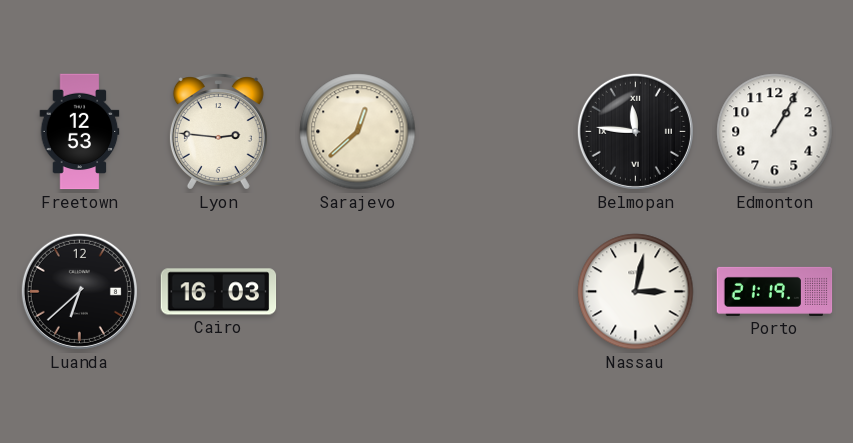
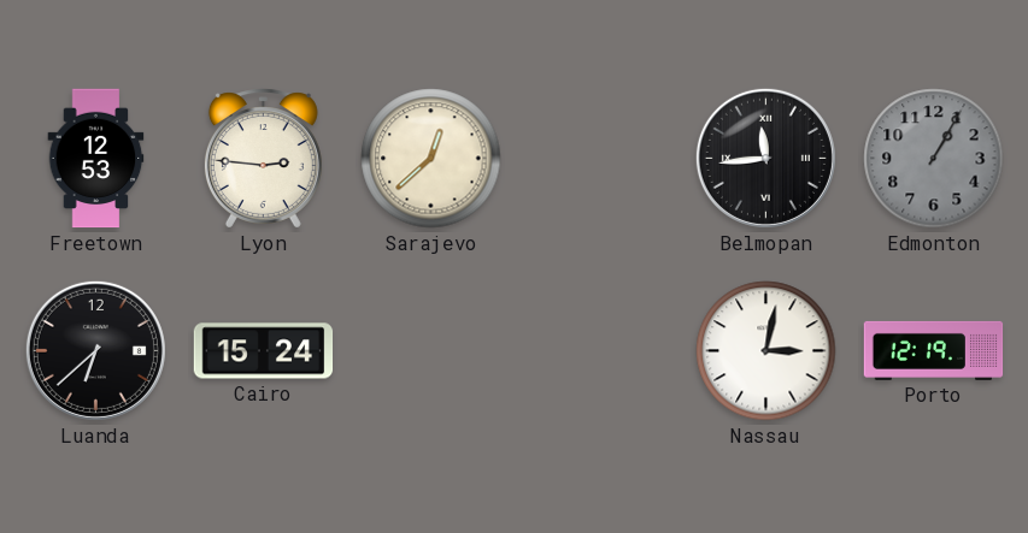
Belmopan: 11:46 -> 11:44
Edmonton dial: white -> grey
Cairo: 16:03 -> 15:24
Porto: 21:19 -> 12:19
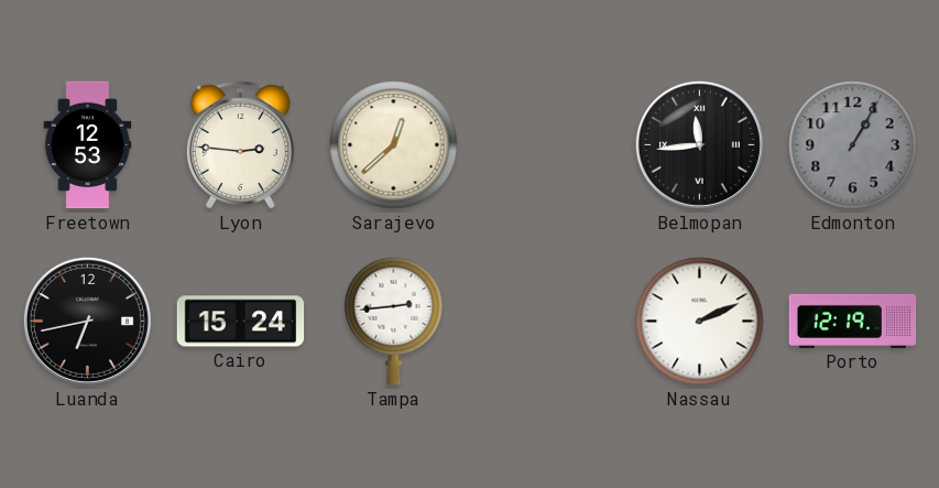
Luanda: 6:38 -> 6:43
Tampa: none -> 2:44
Nassau: 3:02 -> 2:11
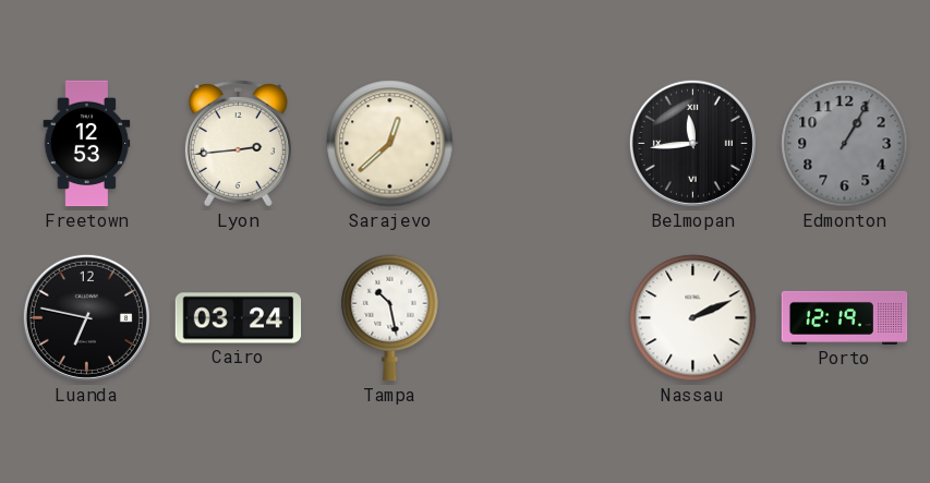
Lyon: 2:46 -> 2:44
Luanda: 6:43 -> 6:47
Cairo: 15:24 -> 03:24
Tampa: 2:44 -> 10:28
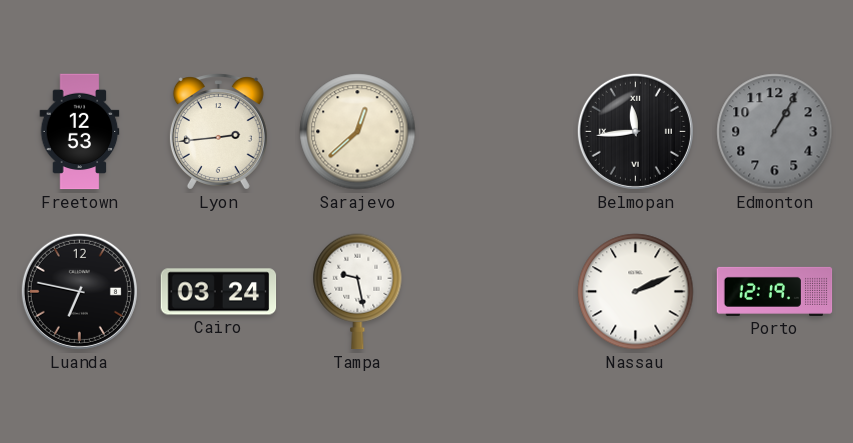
Tampa: 10:28 -> 9:28
